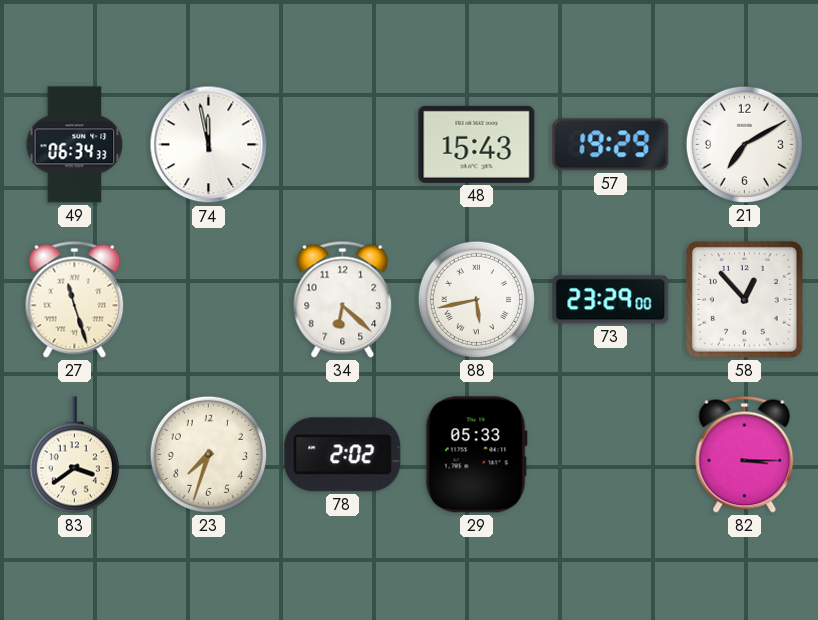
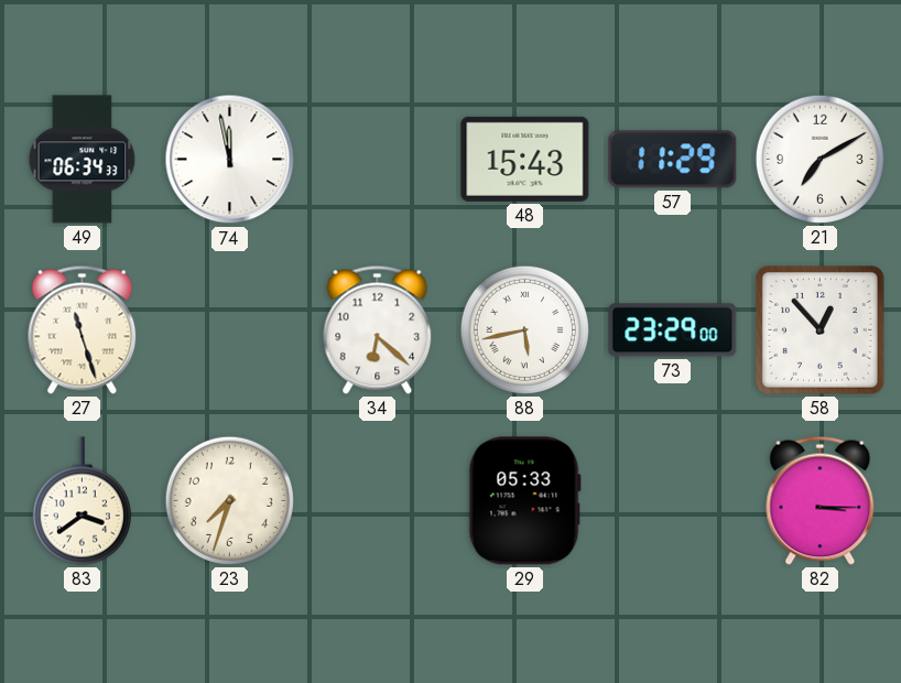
57: 19:29 -> 11:29
78: 2:02 -> none
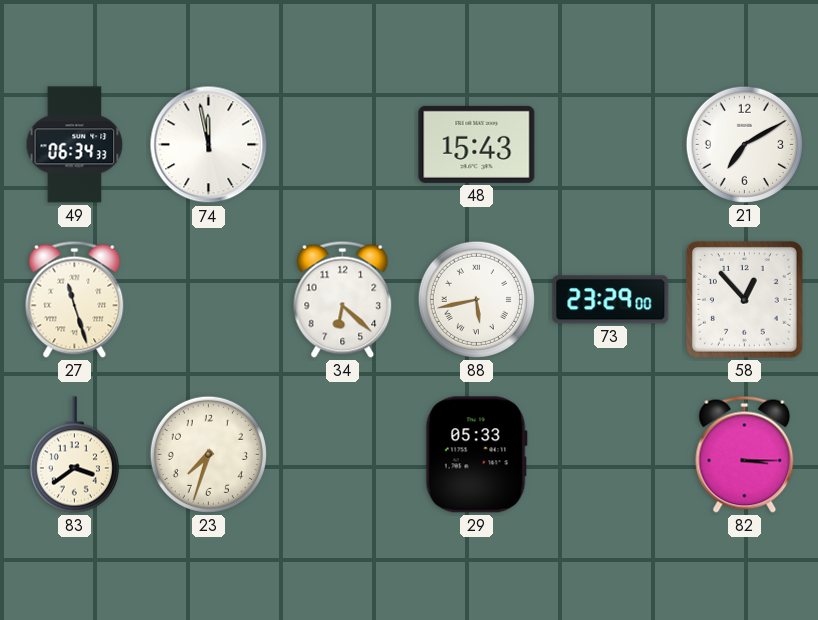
57: 11:29 -> none
